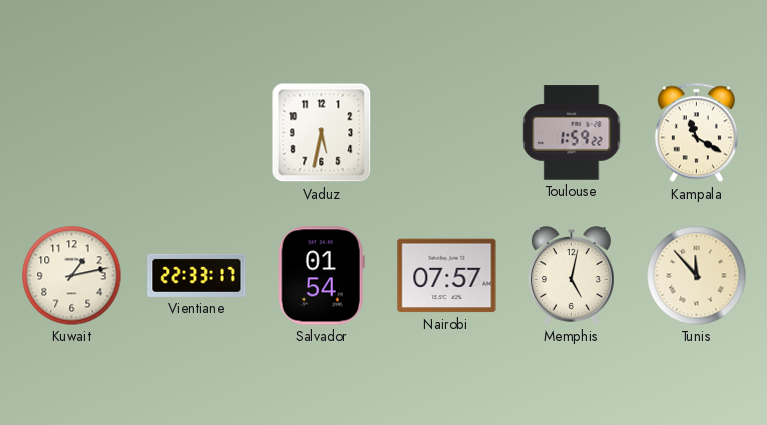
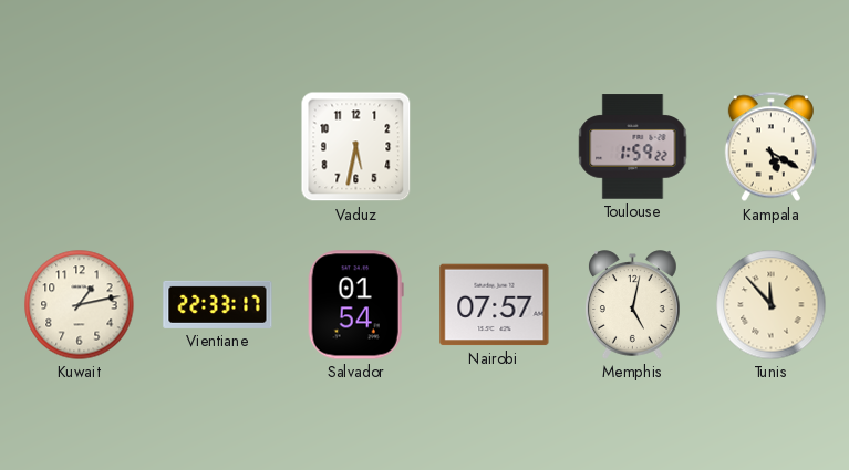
Kampala: 11:20 -> 5:20
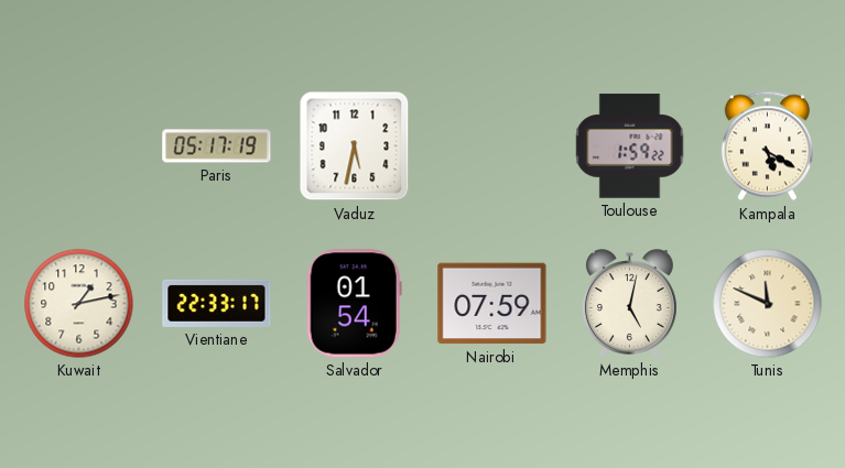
Paris: none -> 05:17
Nairobi: 07:57 -> 07:59
Tunis: 11:53 -> 11:49
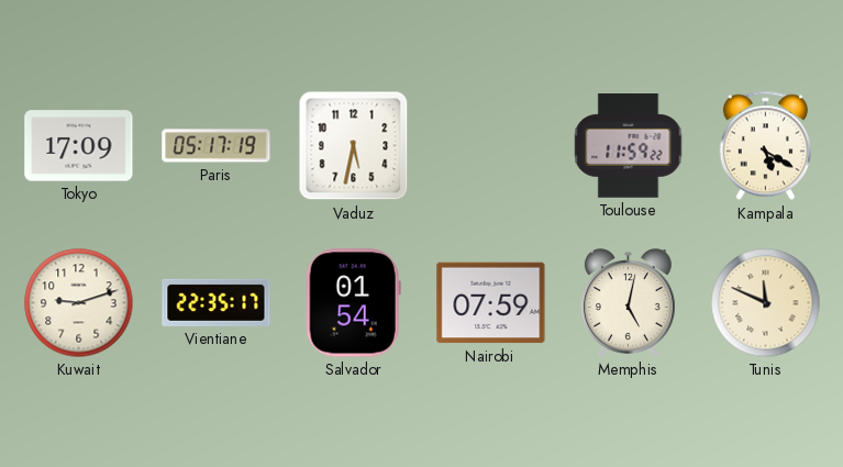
Tokyo: none -> 17:09
Toulouse: 1:59 -> 11:59
Kuwait: 1:13 -> 9:12
Vientiane: 22:33 -> 22:35
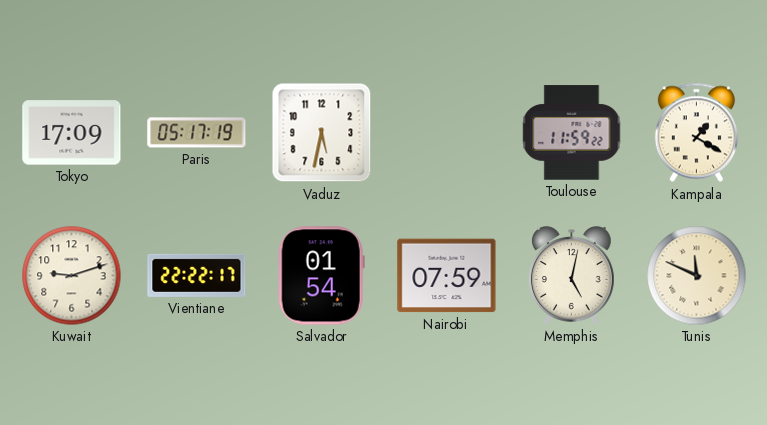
Kampala: 5:20 -> 1:20
Vientiane: 22:35 -> 22:22
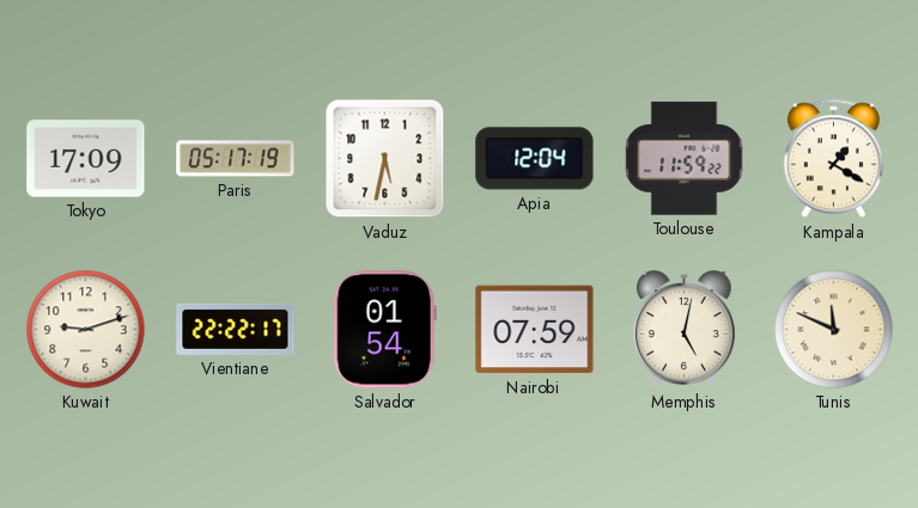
Apia: none -> 12:04
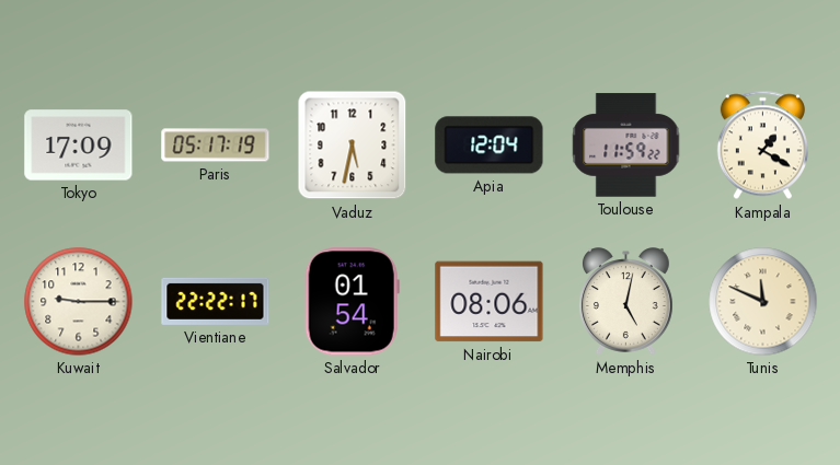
Kuwait: 9:12 -> 9:15
Nairobi: 07:59 -> 08:06
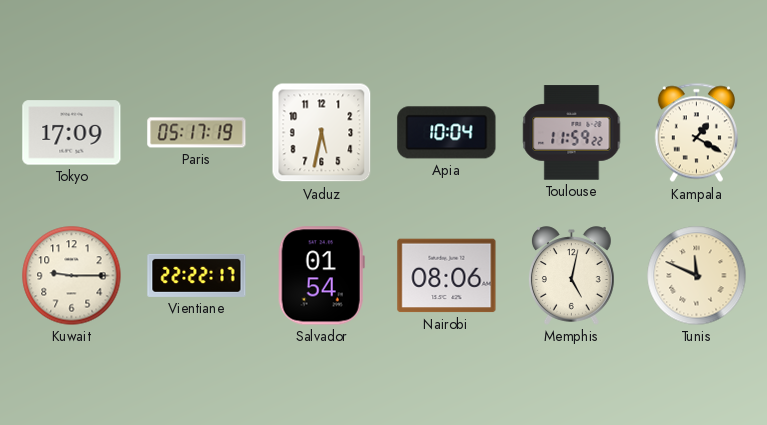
Apia: 12:04 -> 10:04
